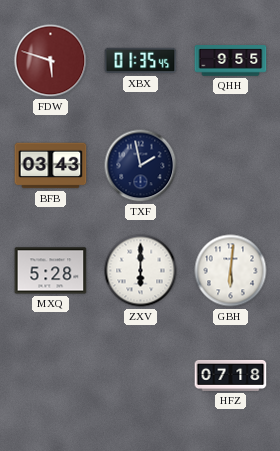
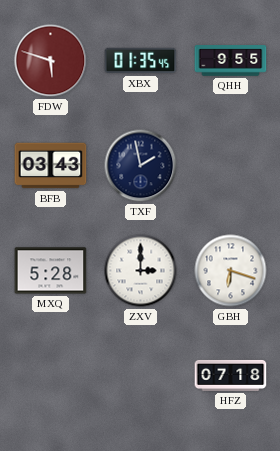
ZXV: 6:00 -> 3:00
GBH: 6:01 -> 6:18
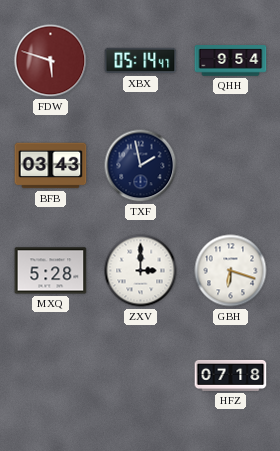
XBX: 01:35 -> 05:14
QHH: 9:55 -> 9:54
